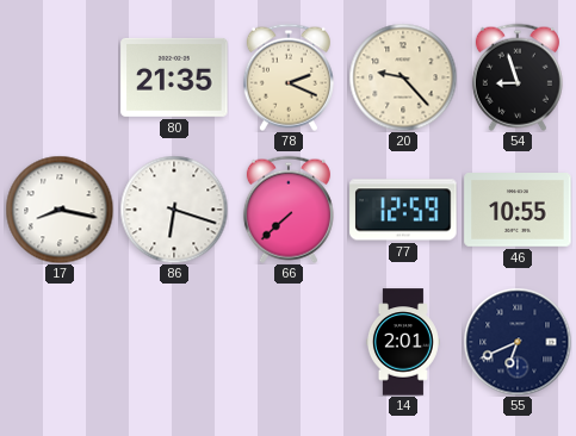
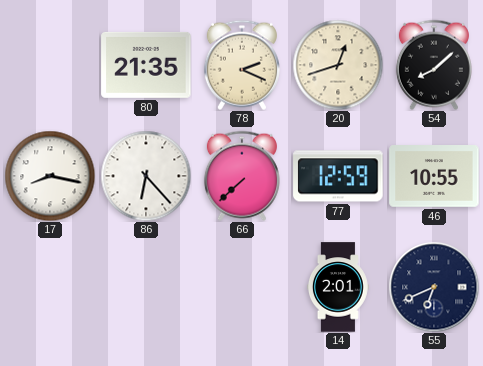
20: 9:23 -> 12:42
54: 8:57 -> 8:08
86: 6:18 -> 6:23
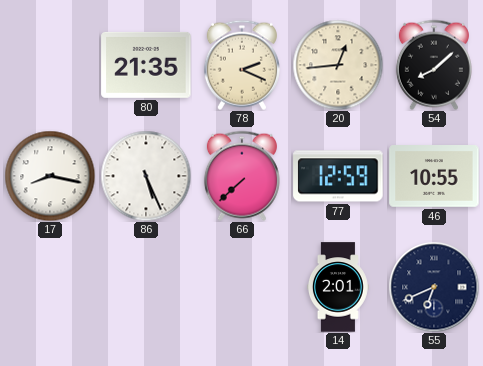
20: 12:42 -> 12:44
86: 6:23 -> 5:26
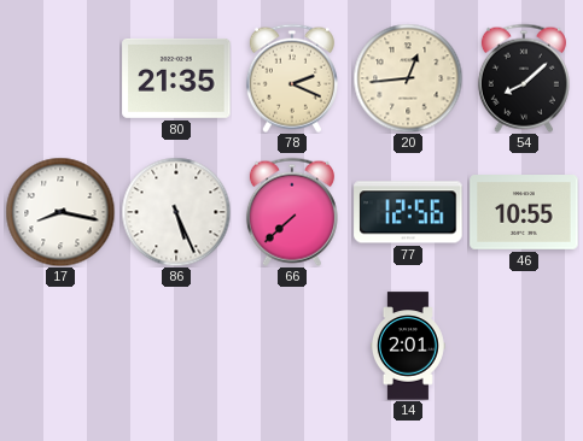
77: 12:59 -> 12:56
55: 6:41 -> none
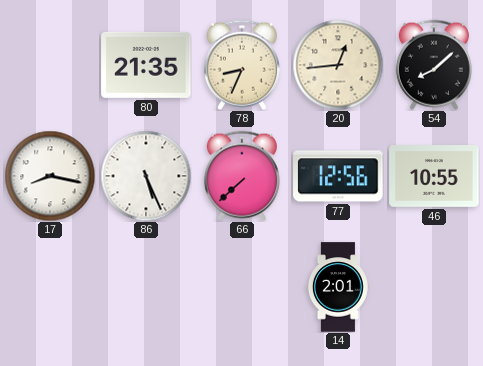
78: 2:19 -> 8:34
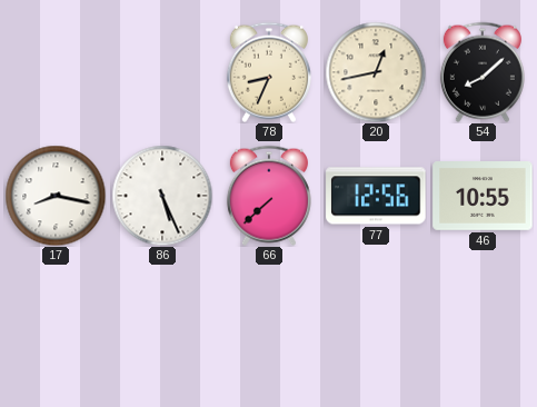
80: 21:35 -> none
20: 12:44 -> 12:43
14: 2:01 -> none
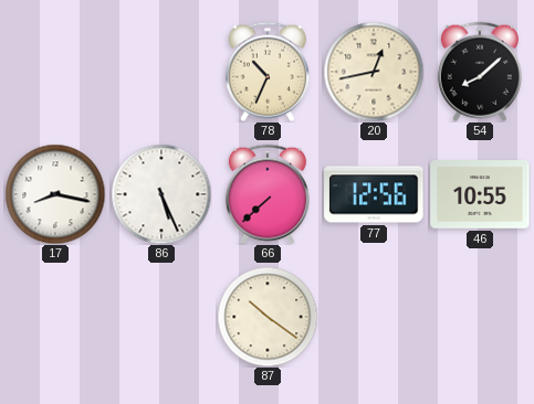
78: 8:34 -> 10:34
87: none -> 10:21
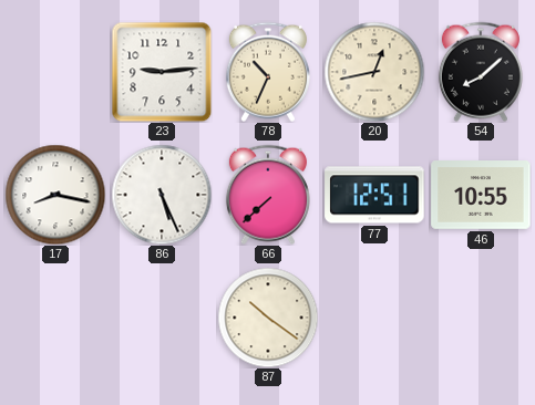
23: none -> 9:14
77: 12:56 -> 12:51
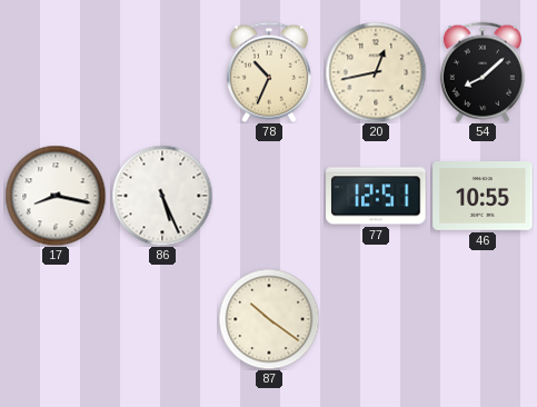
23: 9:14 -> none
66: 7:38 -> none
